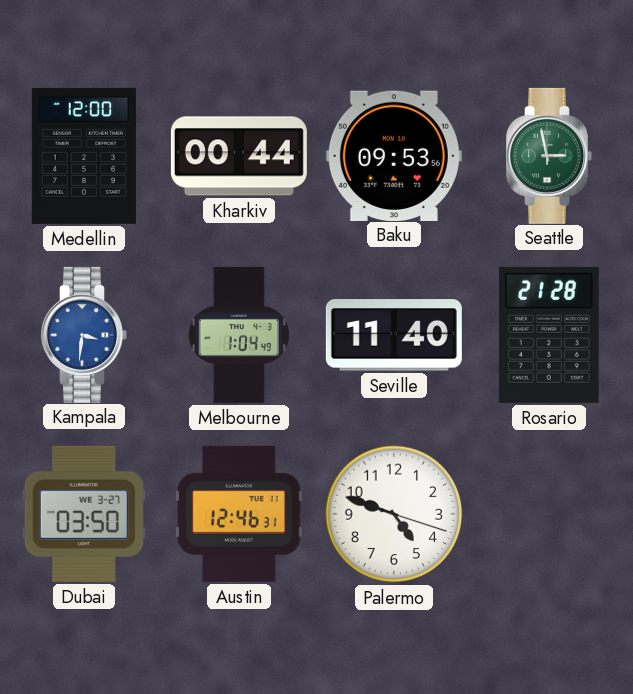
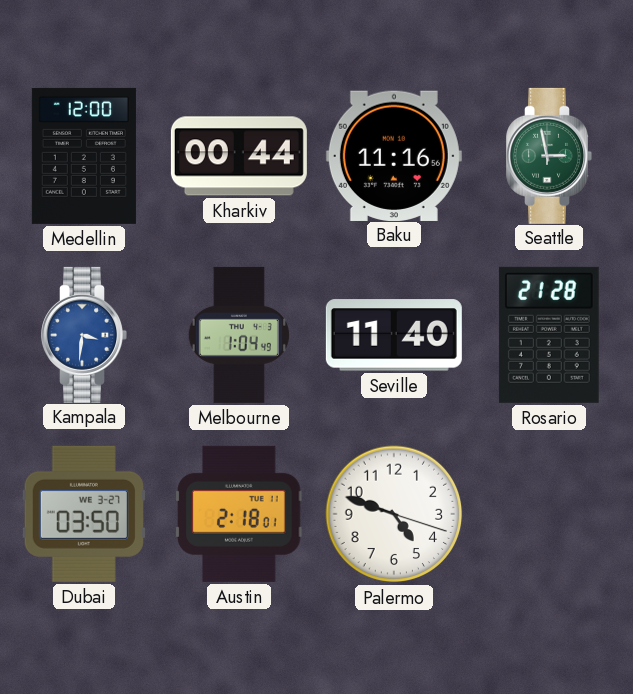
Baku: 09:53 -> 11:16
Austin: 12:46 -> 2:18
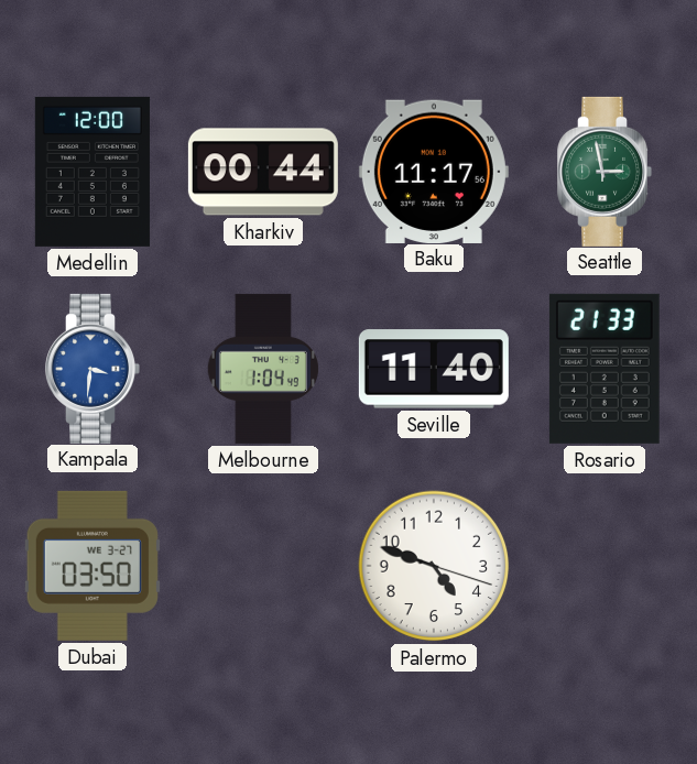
Baku: 11:16 -> 11:17
Rosario: 21:28 -> 21:33
Austin: 2:18 -> none
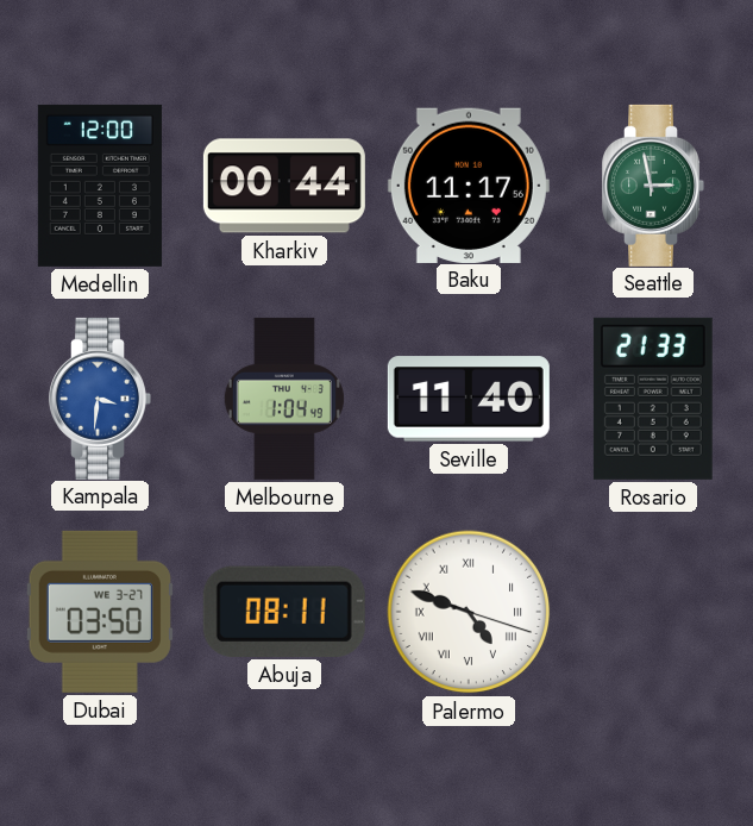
Abuja: none -> 08:11
Palermo numerals: Arabic -> Roman
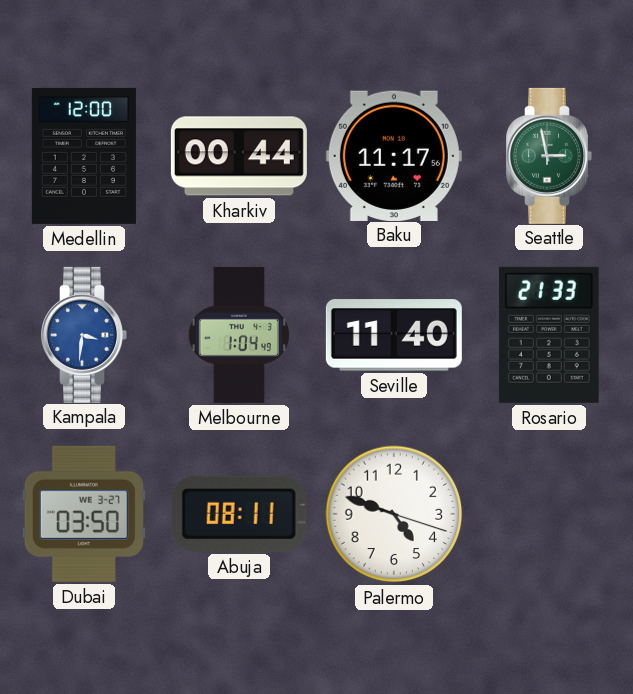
Palermo numerals: Roman -> Arabic
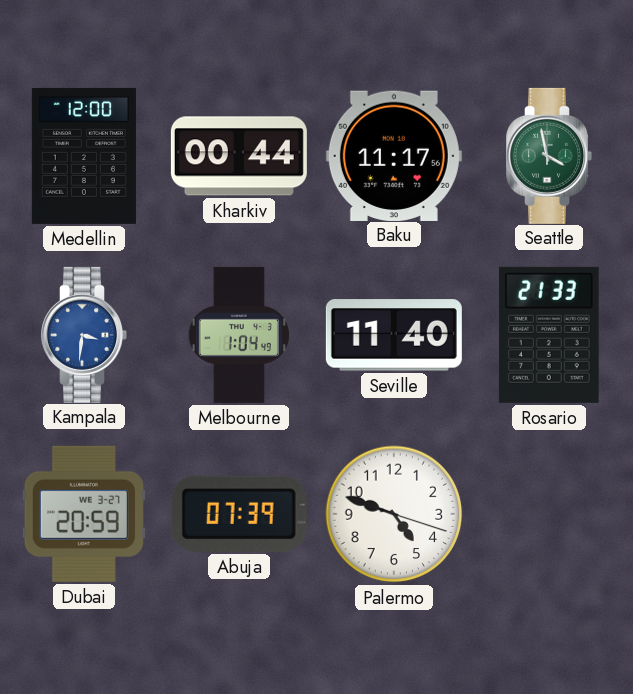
Seattle: 2:58 -> 3:58
Dubai: 03:50 -> 20:59
Abuja: 08:11 -> 07:39
